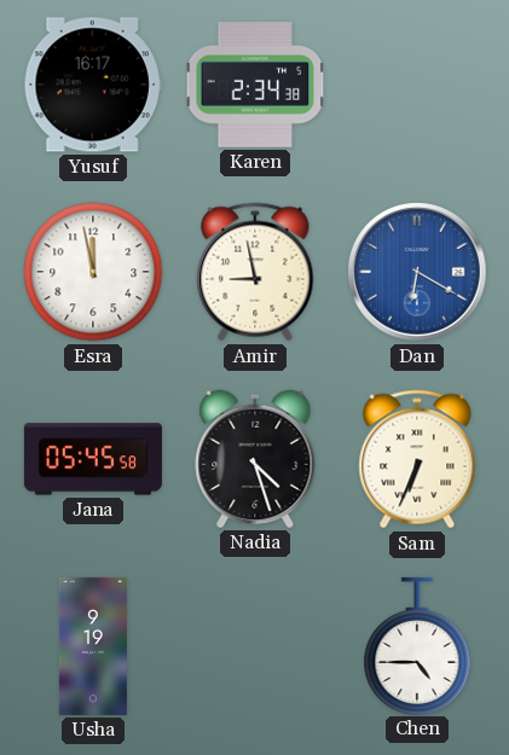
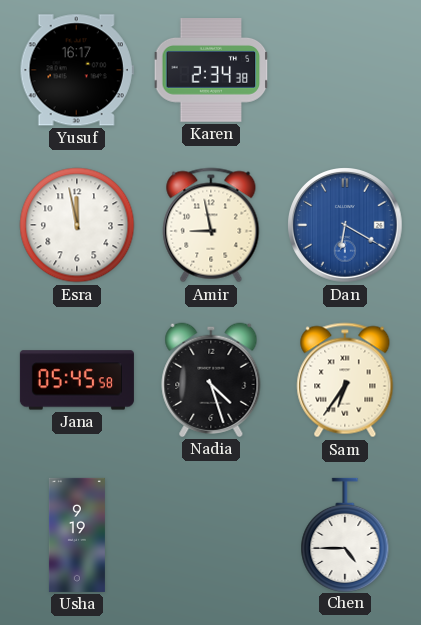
Sam: 6:34 -> 6:36
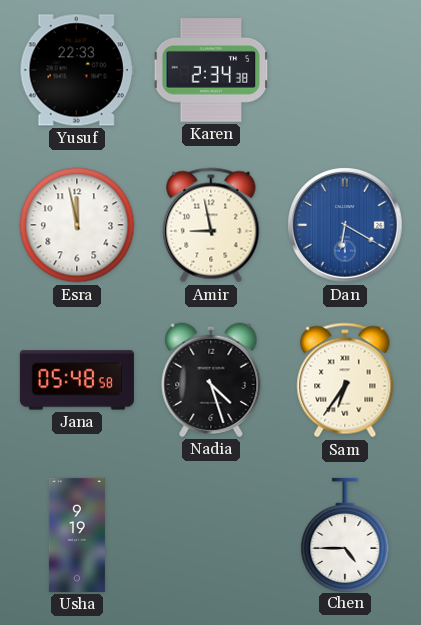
Yusuf: 16:17 -> 22:33
Jana: 05:45 -> 05:48
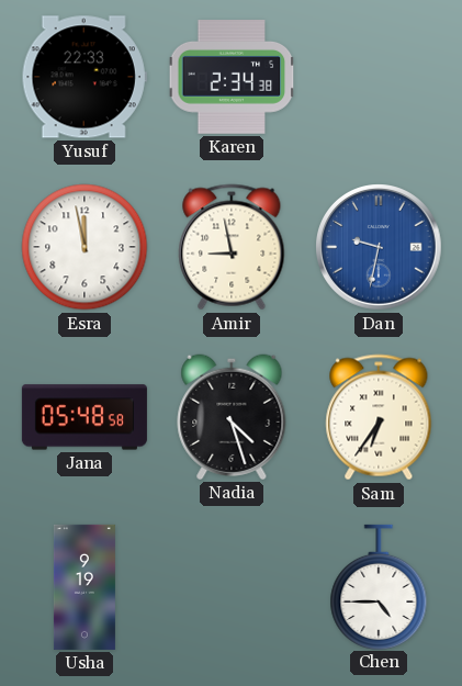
Dan: 6:20 -> 9:32
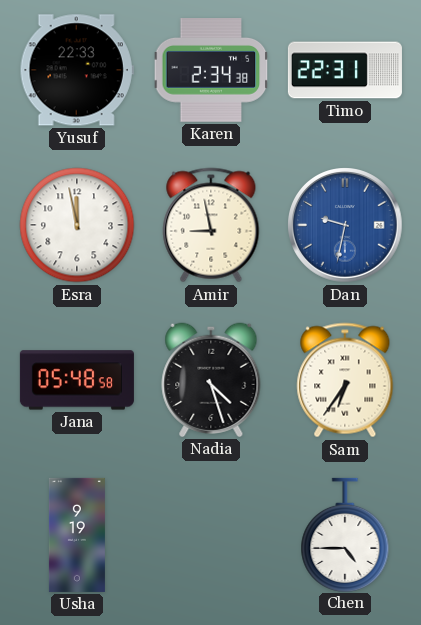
Timo: none -> 22:31
